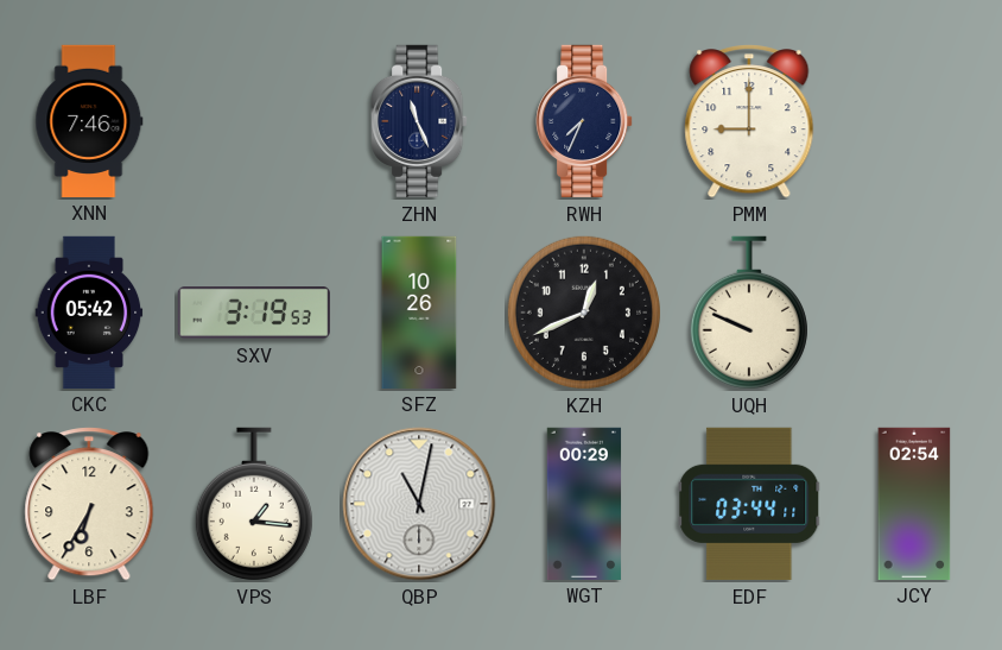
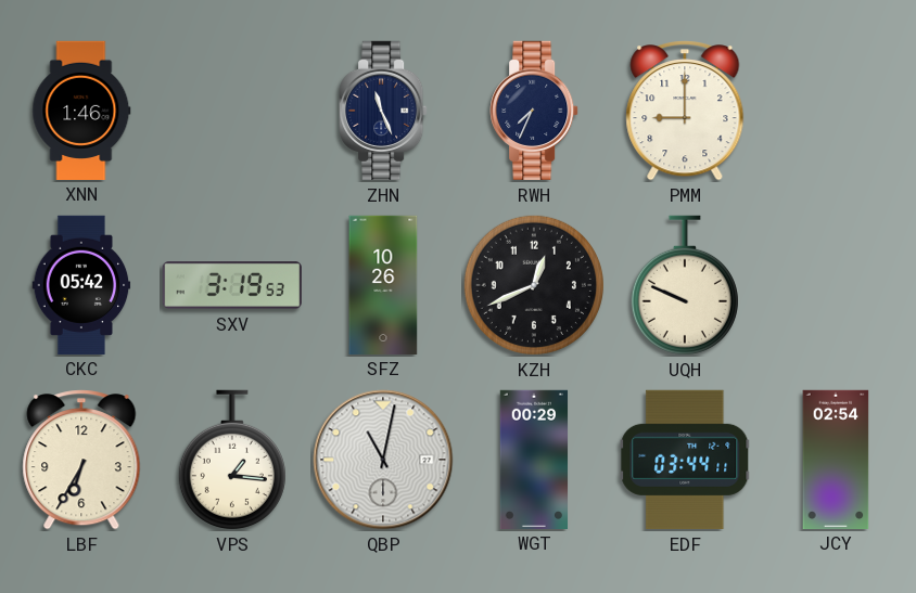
XNN: 7:46 -> 1:46
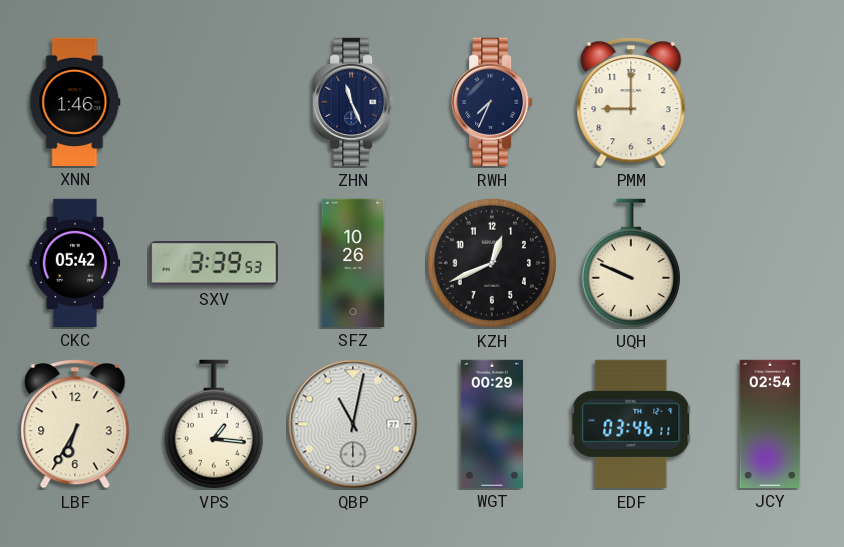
SXV: 3:19 -> 3:39
EDF: 03:44 -> 03:46
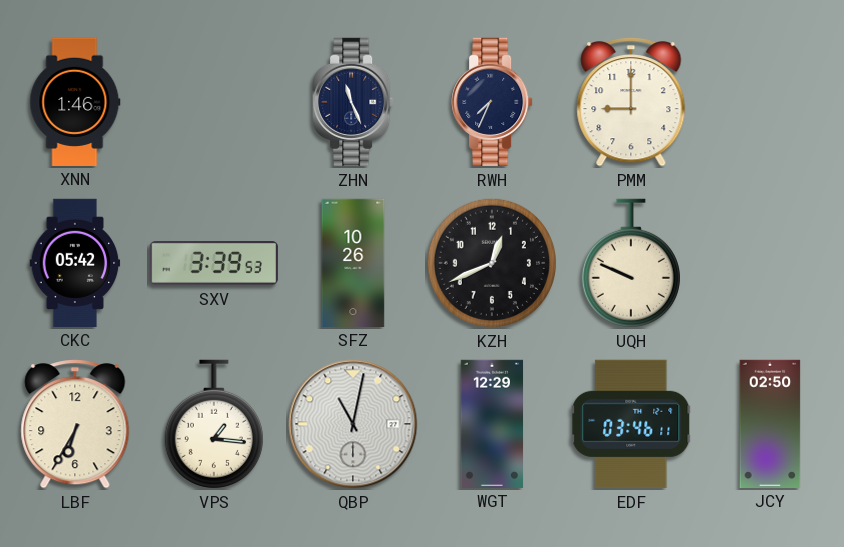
WGT: 00:29 -> 12:29
JCY: 02:54 -> 02:50
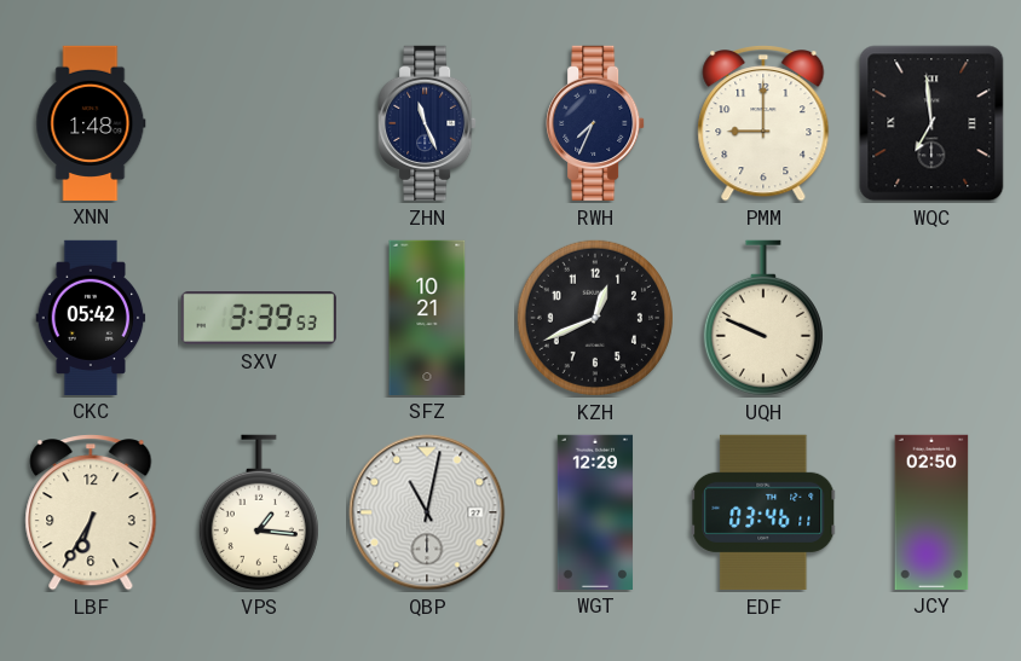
XNN: 1:46 -> 1:48
WQC: none -> 6:59
SFZ: 10:26 -> 10:21
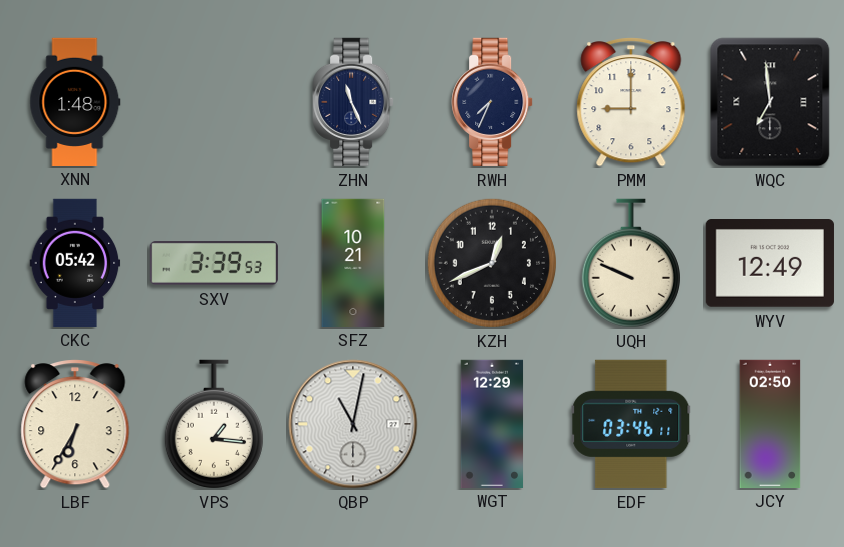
WYV: none -> 12:49
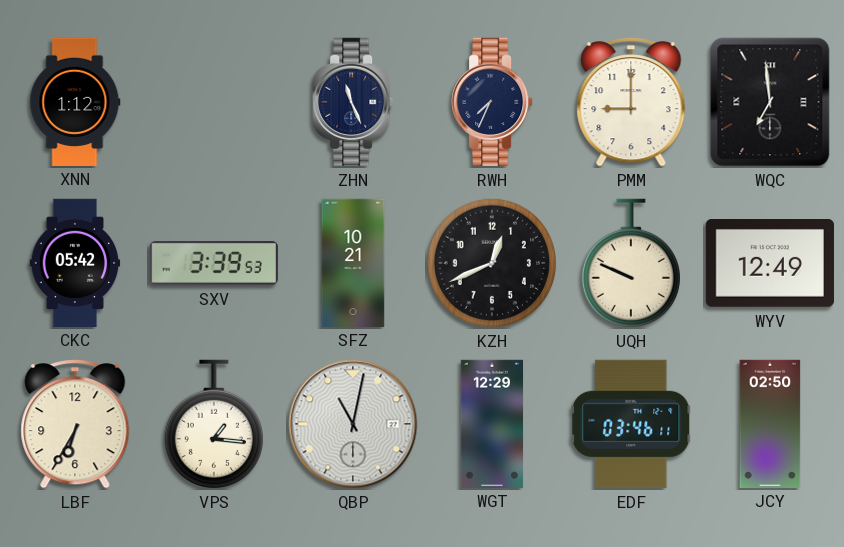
XNN: 1:48 -> 1:12
